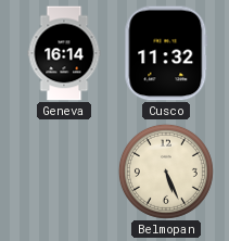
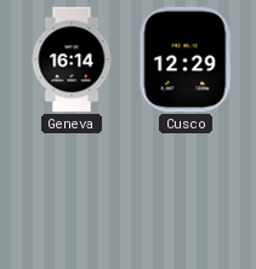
Cusco: 11:32 -> 12:29
Belmopan: 5:26 -> none
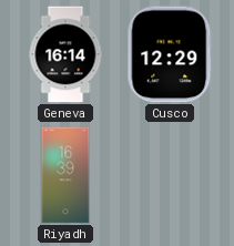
Riyadh: none -> 16:39
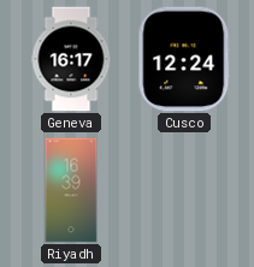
Geneva: 16:14 -> 16:17
Cusco: 12:29 -> 12:24
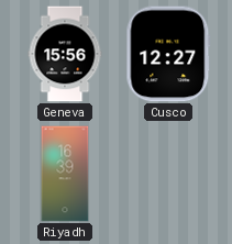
Geneva: 16:17 -> 15:56
Cusco: 12:24 -> 12:27
